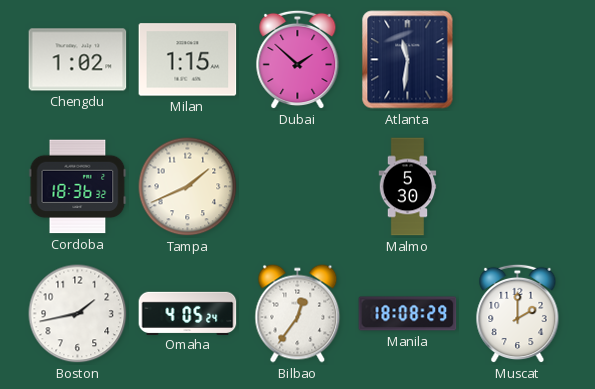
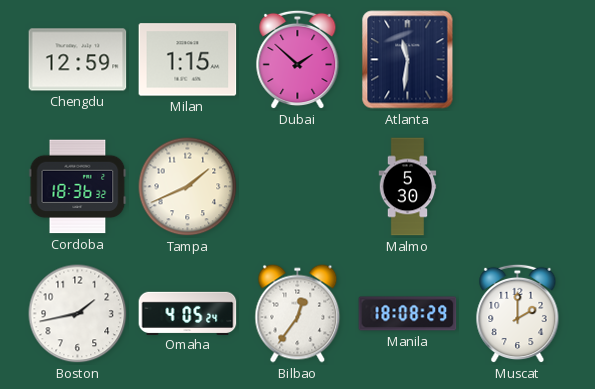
Chengdu: 1:02 -> 12:59
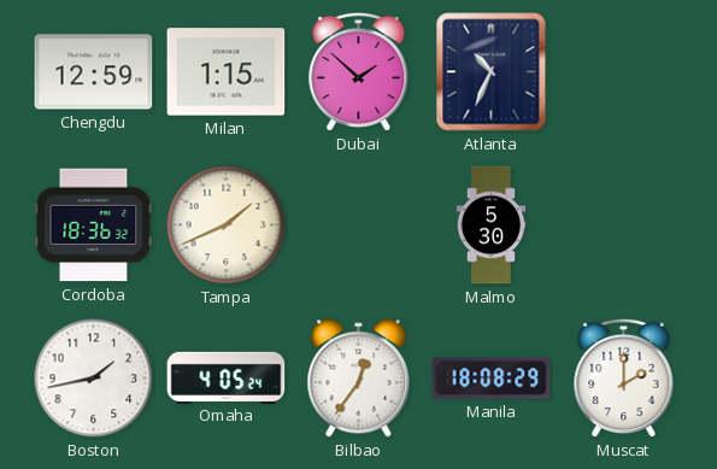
Atlanta: 11:31 -> 10:34
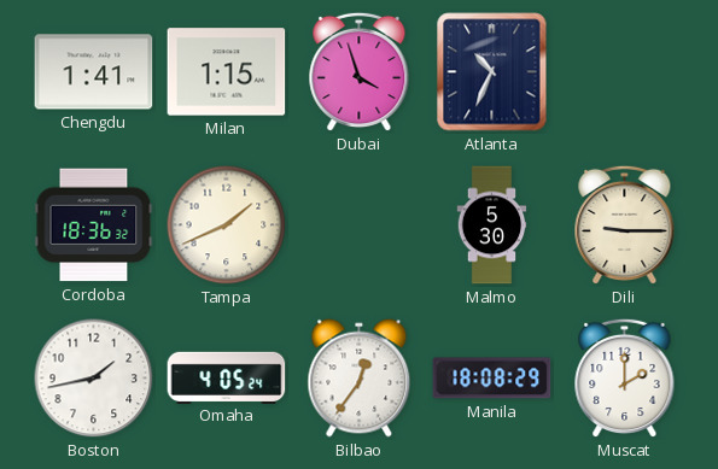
Chengdu: 12:59 -> 1:41
Dubai: 1:52 -> 3:57
Dili: none -> 9:15
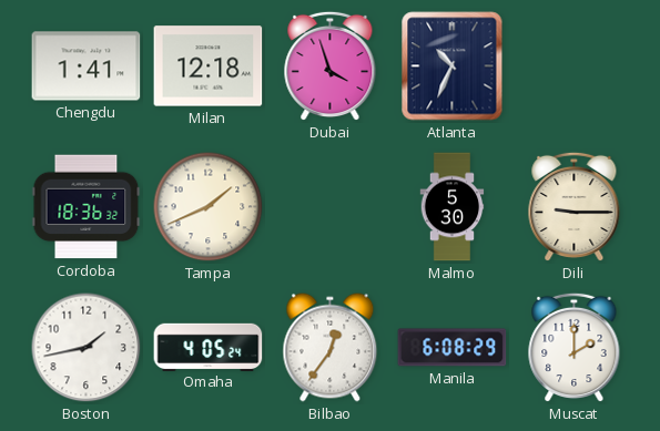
Milan: 1:15 -> 12:18
Manila: 18:08 -> 6:08
